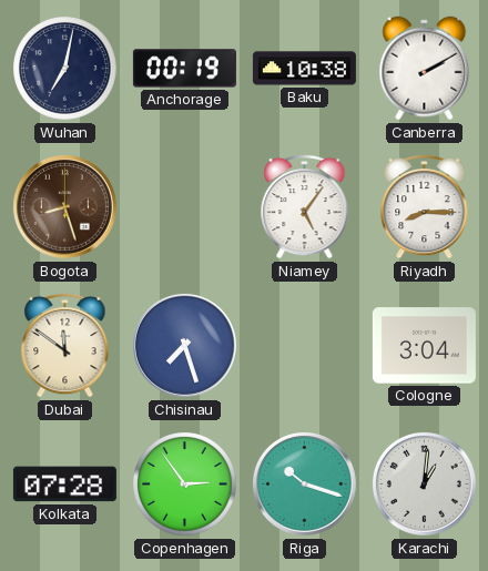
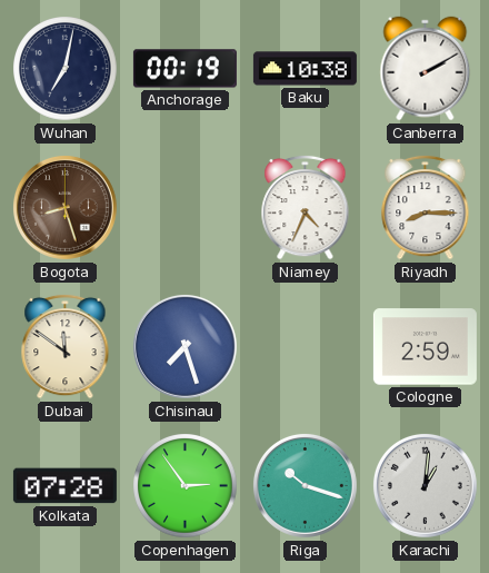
Niamey: 5:06 -> 4:34
Cologne: 3:04 -> 2:59
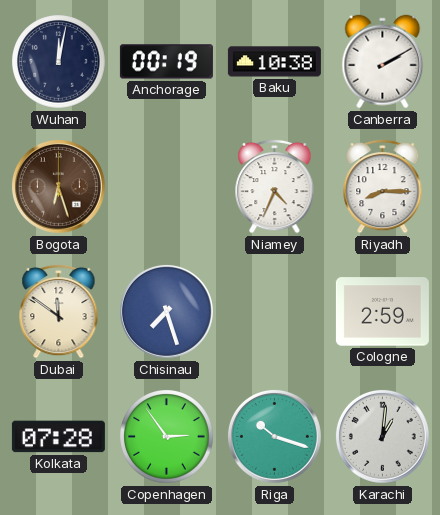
Wuhan: 7:02 -> 12:02
Bogota: 8:27 -> 6:27
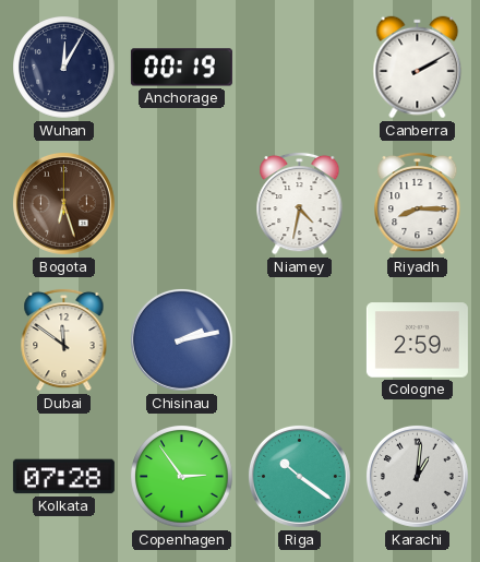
Wuhan: 12:02 -> 12:05
Baku: 10:38 -> none
Niamey: 4:34 -> 4:32
Chisinau: 7:27 -> 2:13
Riga: 10:18 -> 10:21
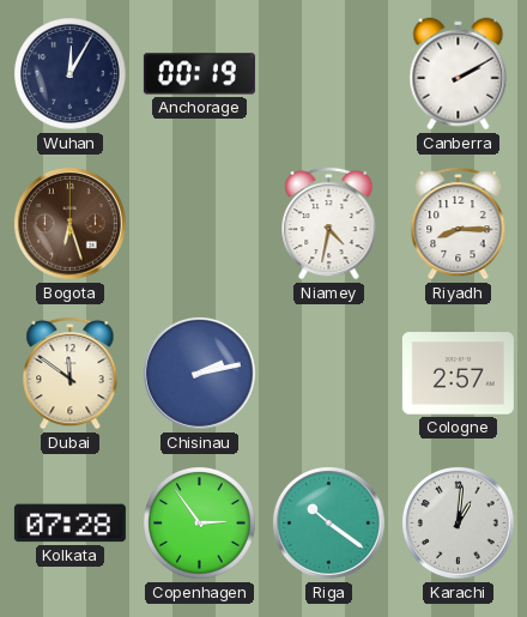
Cologne: 2:59 -> 2:57
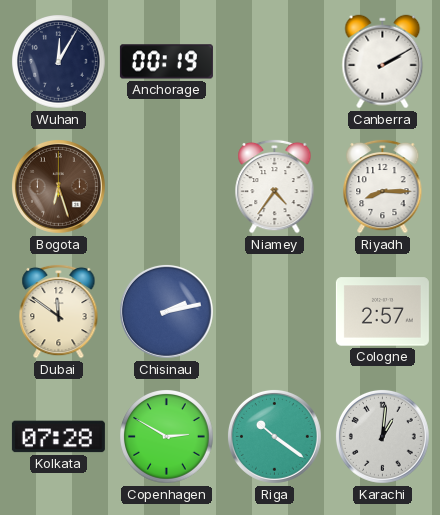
Niamey: 4:32 -> 4:36
Copenhagen: 2:54 -> 2:50
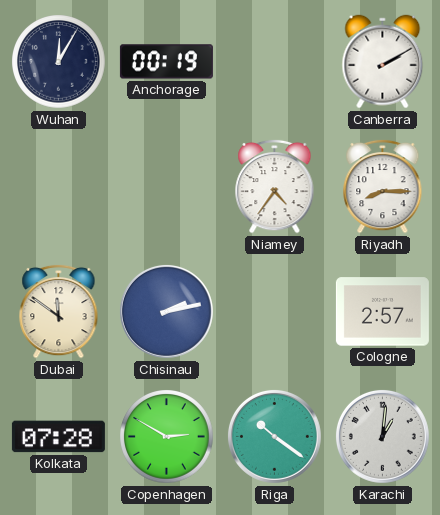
Bogota: 6:27 -> none
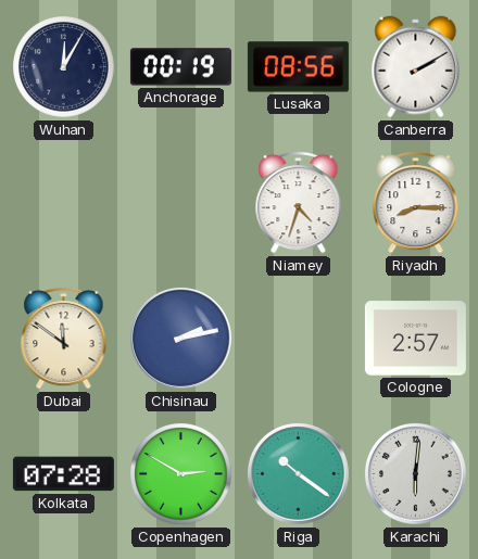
Lusaka: none -> 08:56
Niamey: 4:36 -> 4:33
Karachi: 1:01 -> 6:01
